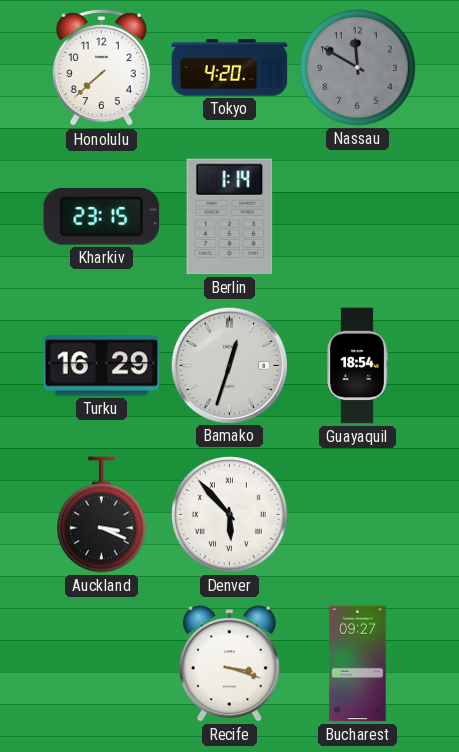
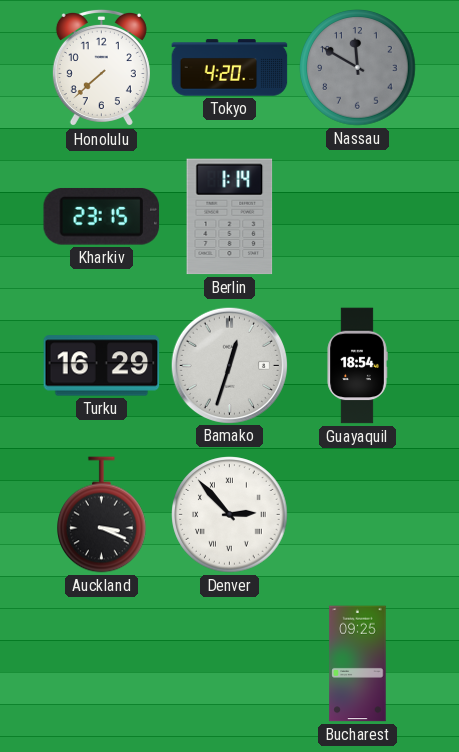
Denver: 5:53 -> 2:53
Recife: 3:18 -> none
Bucharest: 09:27 -> 09:25
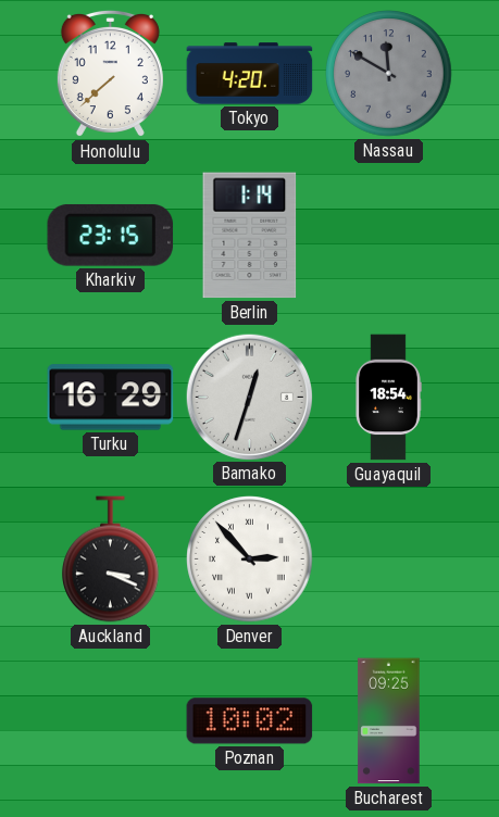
Poznan: none -> 10:02
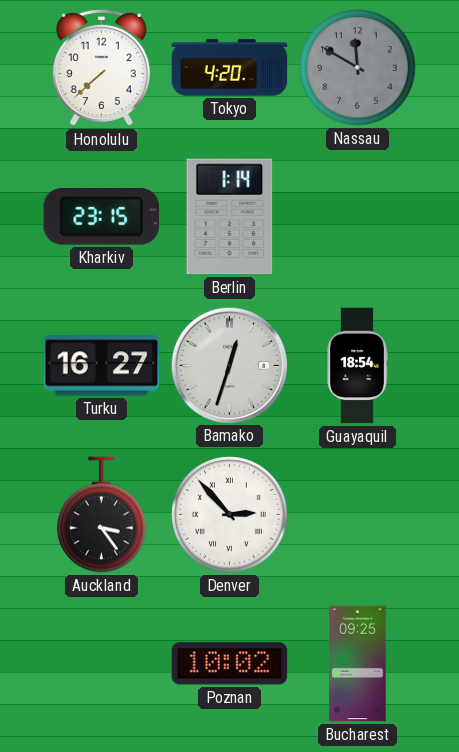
Turku: 16:29 -> 16:27
Auckland: 3:19 -> 3:24
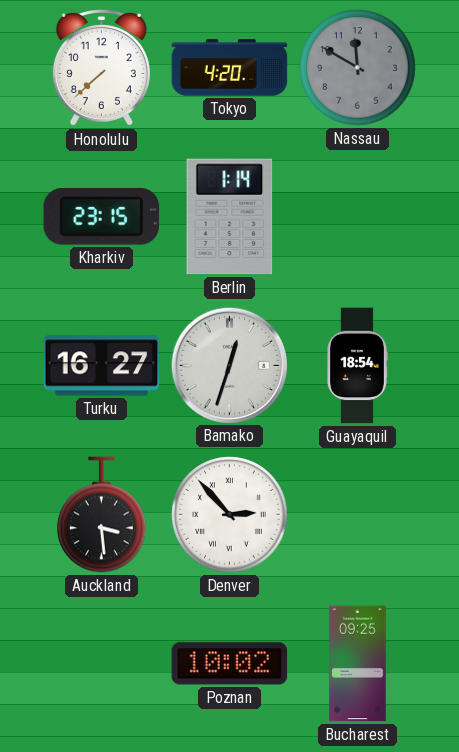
Auckland: 3:24 -> 3:29
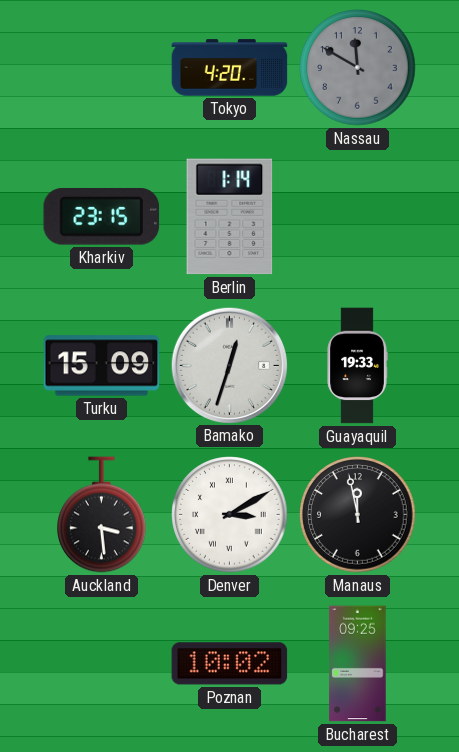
Honolulu: 7:38 -> none
Turku: 16:27 -> 15:09
Guayaquil: 18:54 -> 19:33
Denver: 2:53 -> 3:10
Manaus: none -> 11:58
